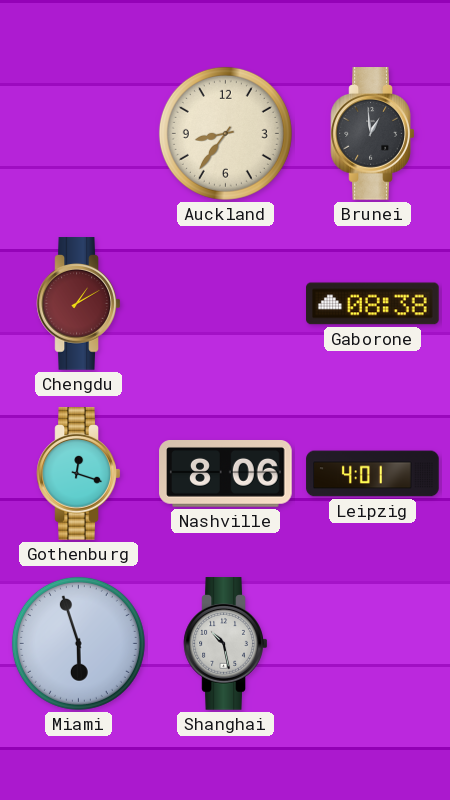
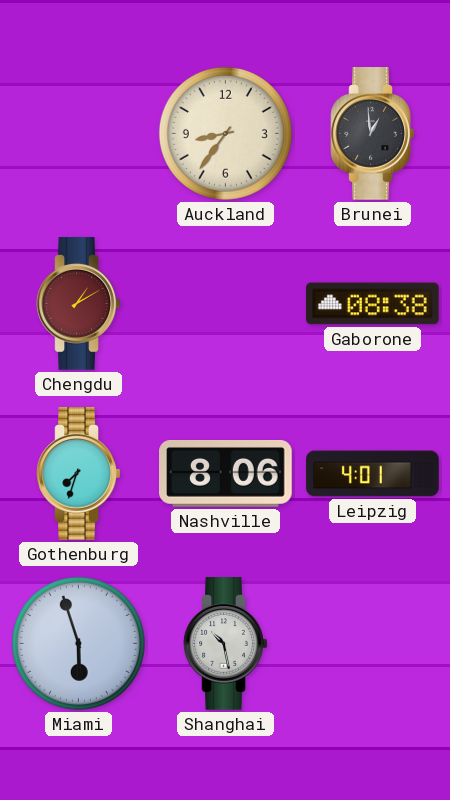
Gothenburg: 12:18 -> 7:33
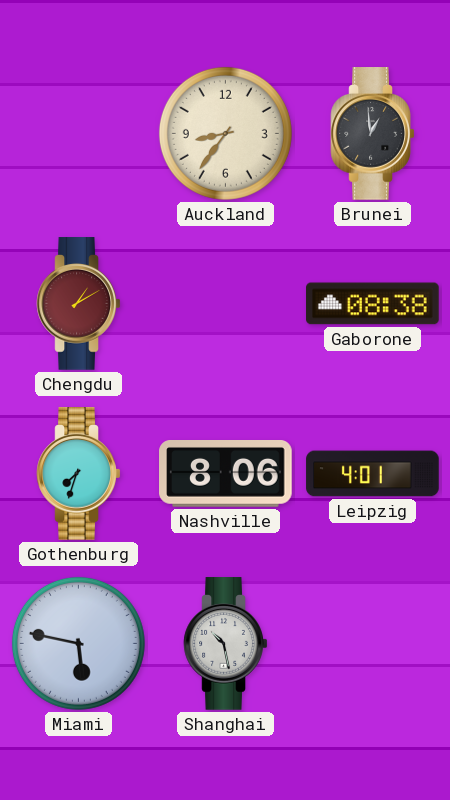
Miami: 5:57 -> 5:47
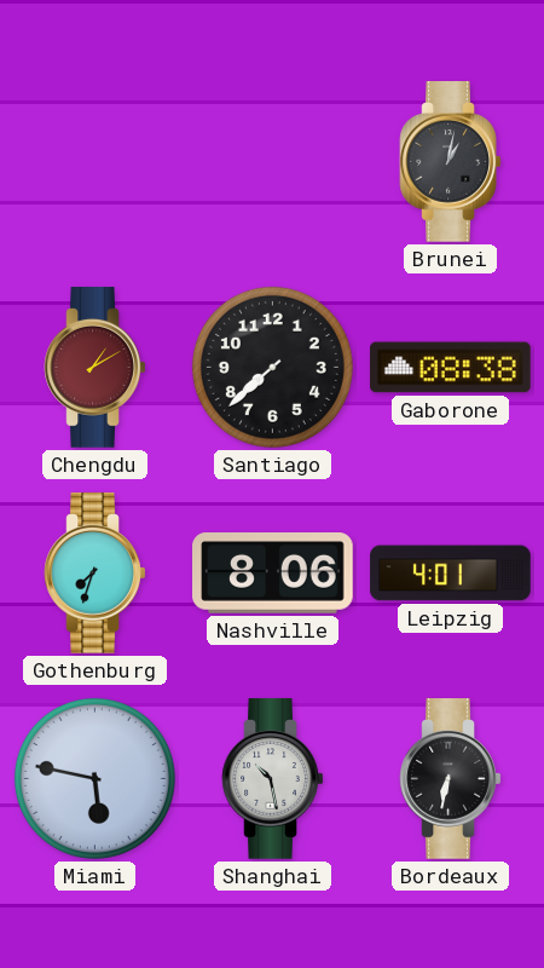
Auckland: 8:36 -> none
Brunei: 12:59 -> 1:02
Santiago: none -> 7:38
Bordeaux: none -> 6:32
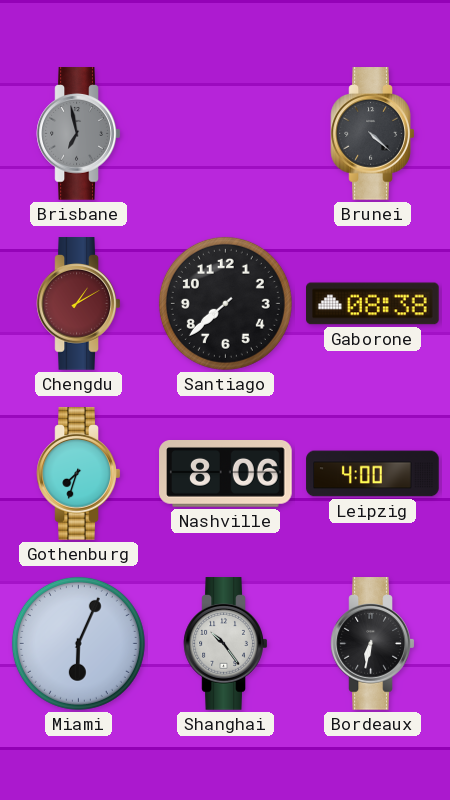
Brisbane: none -> 6:58
Brunei: 1:02 -> 4:22
Leipzig: 4:01 -> 4:00
Miami: 5:47 -> 6:04
Shanghai: 10:28 -> 10:24
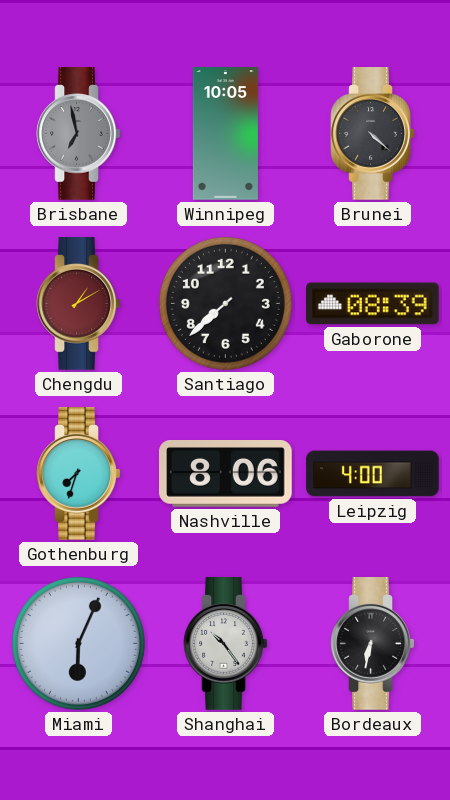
Winnipeg: none -> 10:05
Gaborone: 08:38 -> 08:39
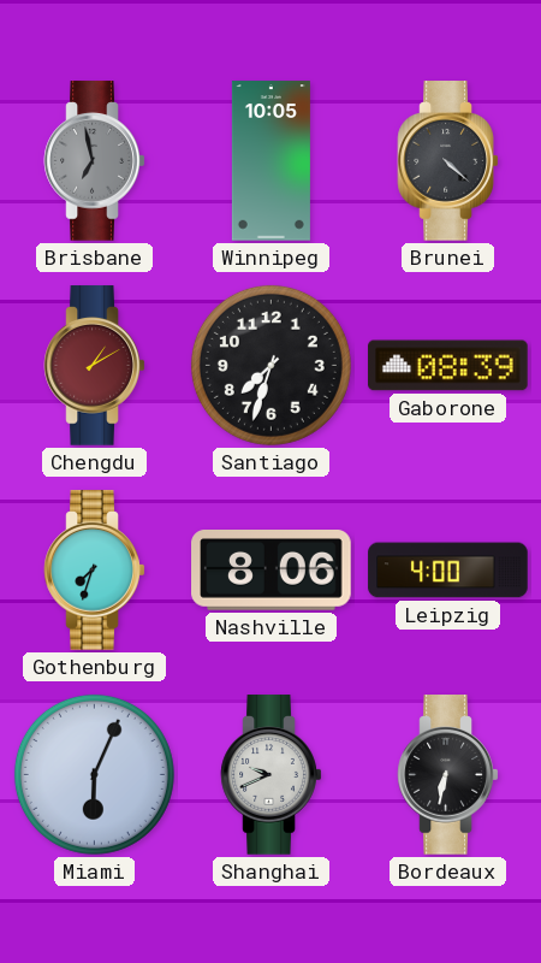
Santiago: 7:38 -> 7:33
Shanghai: 10:24 -> 9:41
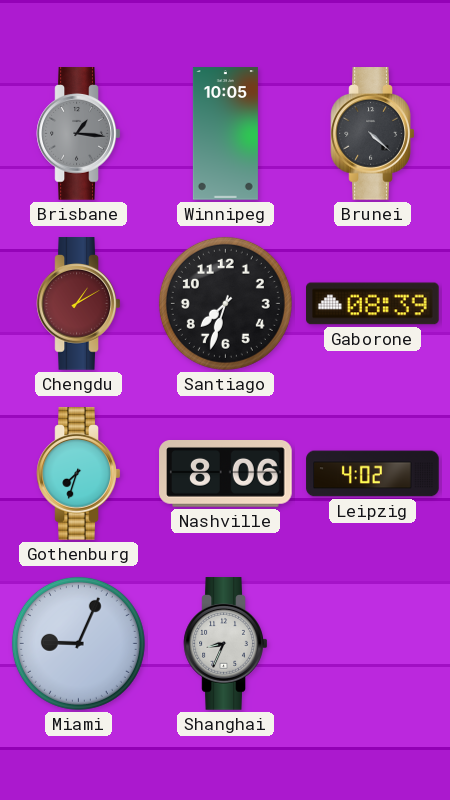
Brisbane: 6:58 -> 1:16
Leipzig: 4:00 -> 4:02
Miami: 6:04 -> 9:04
Shanghai: 9:41 -> 8:34
Bordeaux: 6:32 -> none
